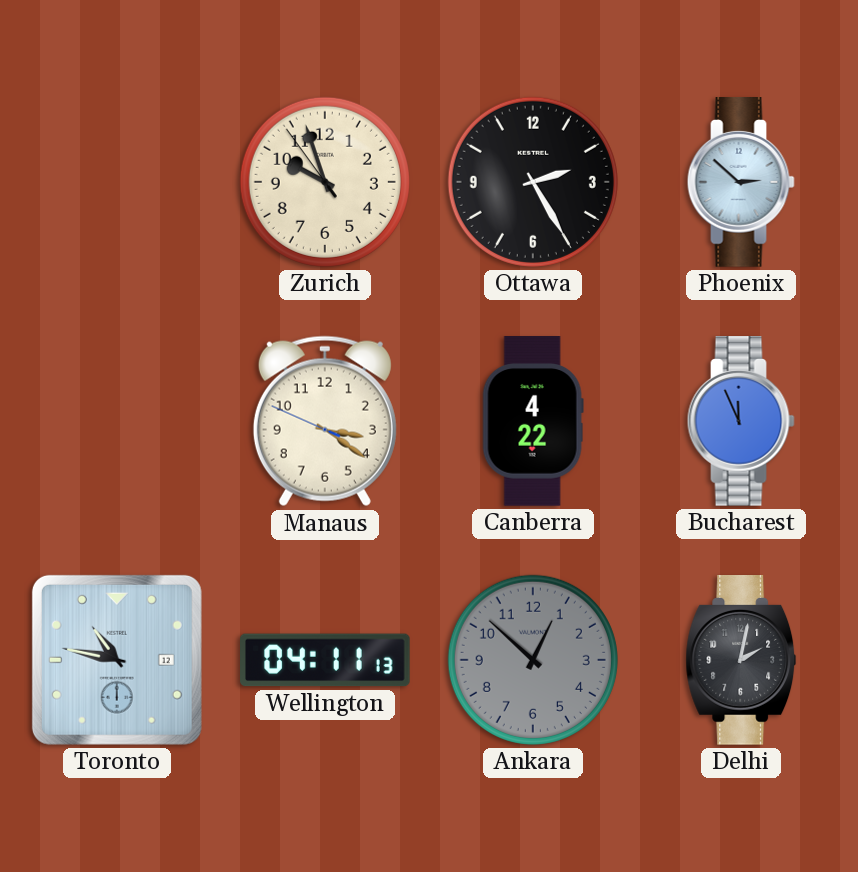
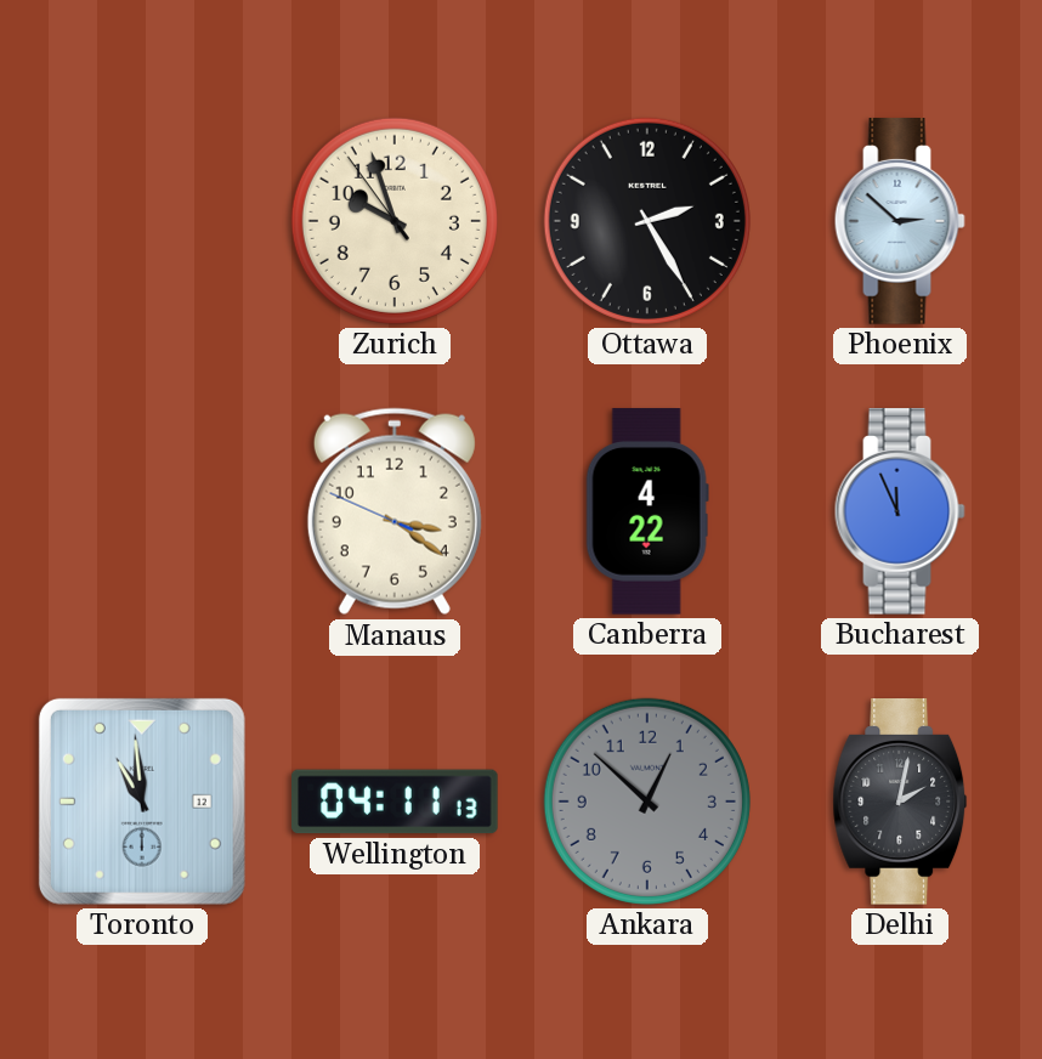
Toronto: 10:47 -> 10:59
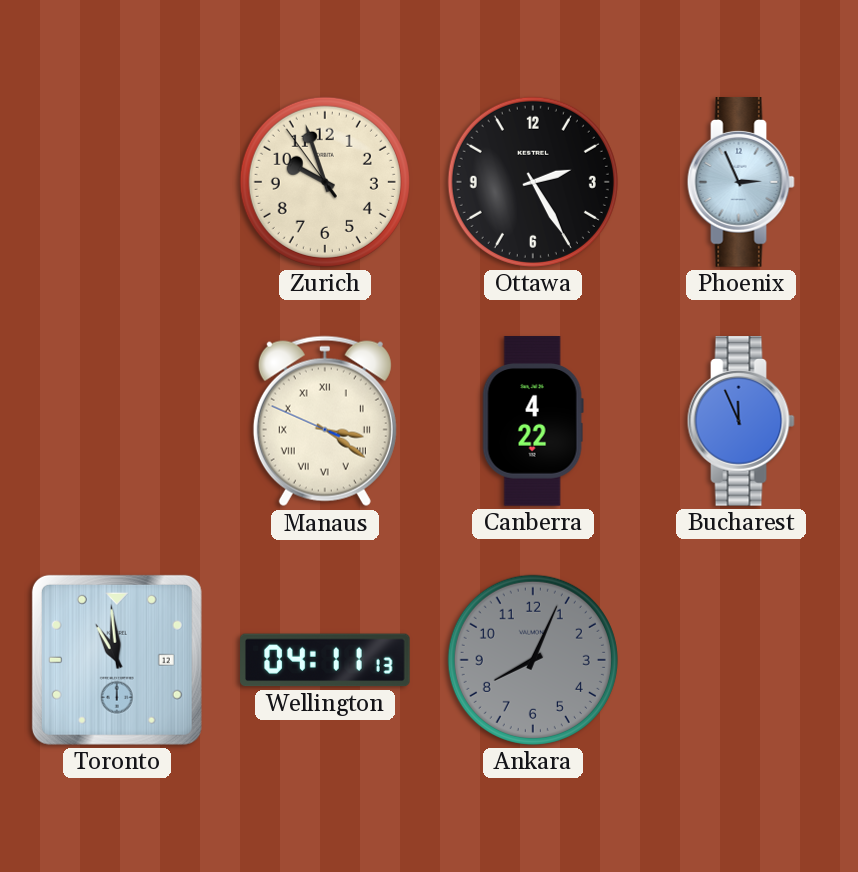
Phoenix: 2:52 -> 2:56
Manaus numerals: Arabic -> Roman
Ankara: 12:52 -> 8:04
Delhi: 2:02 -> none
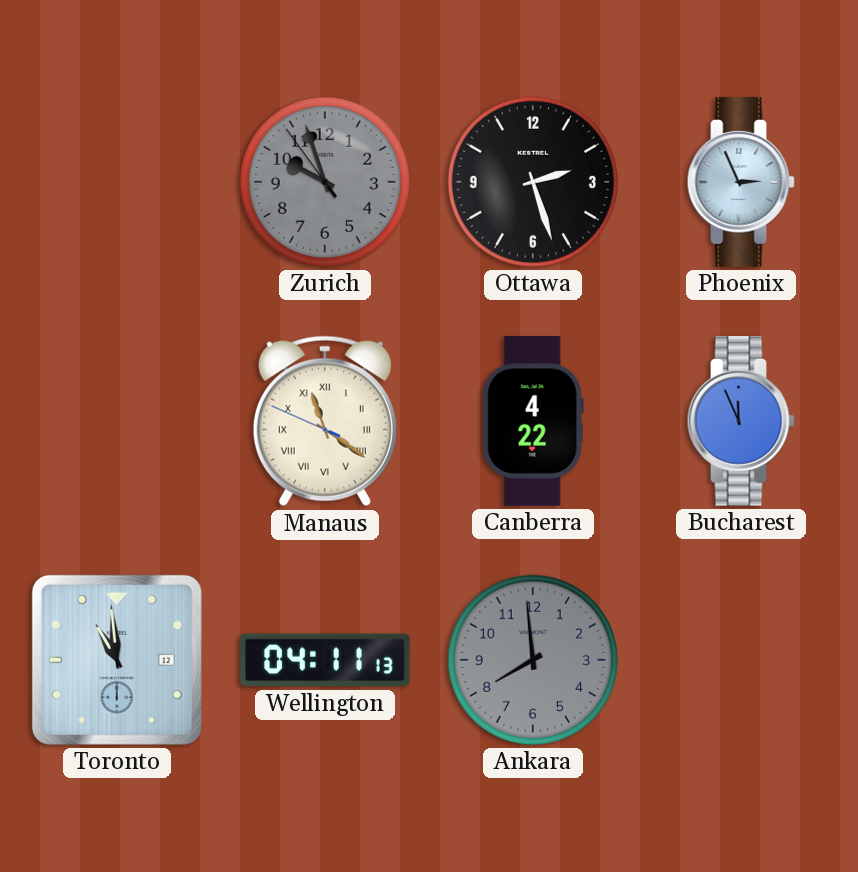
Zurich dial: cream -> grey
Ottawa: 2:25 -> 2:27
Manaus: 3:20 -> 11:20
Ankara: 8:04 -> 7:59
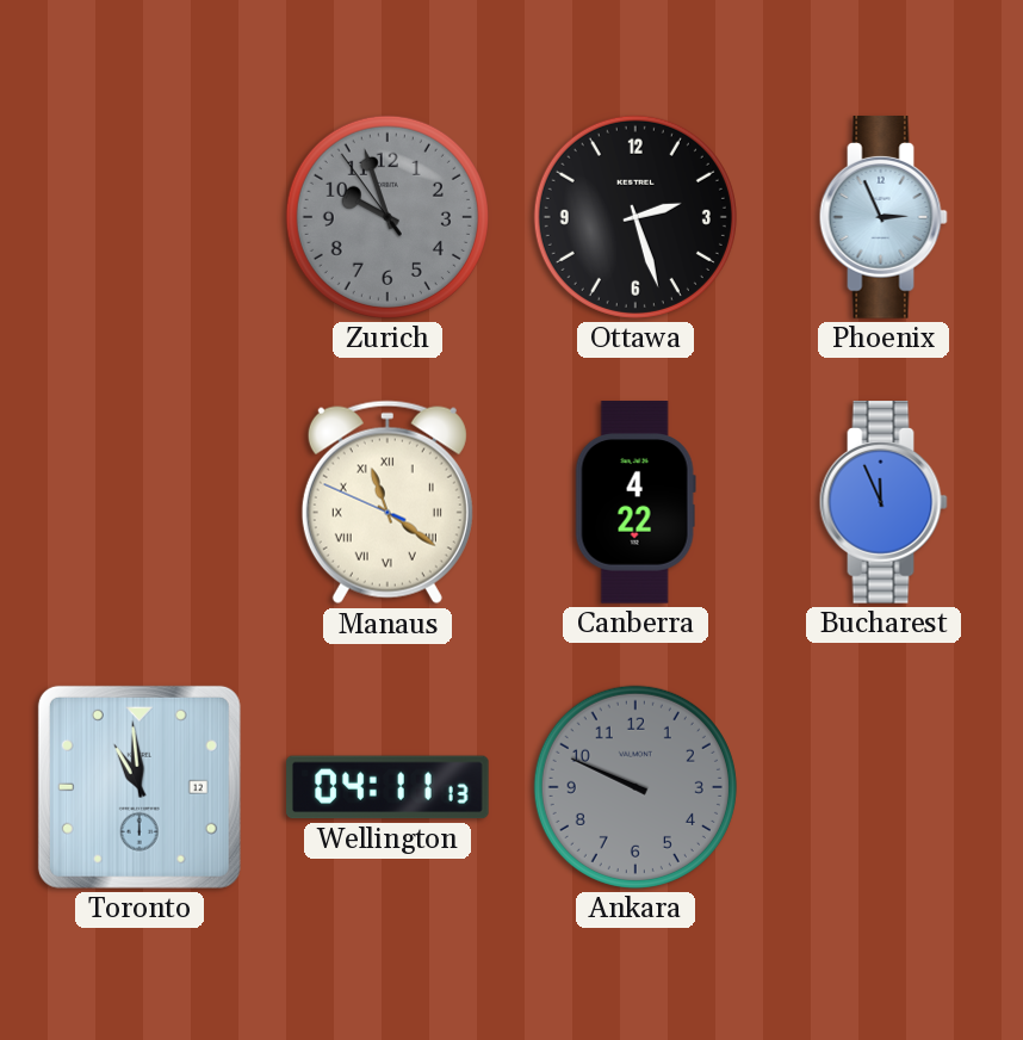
Ankara: 7:59 -> 9:49
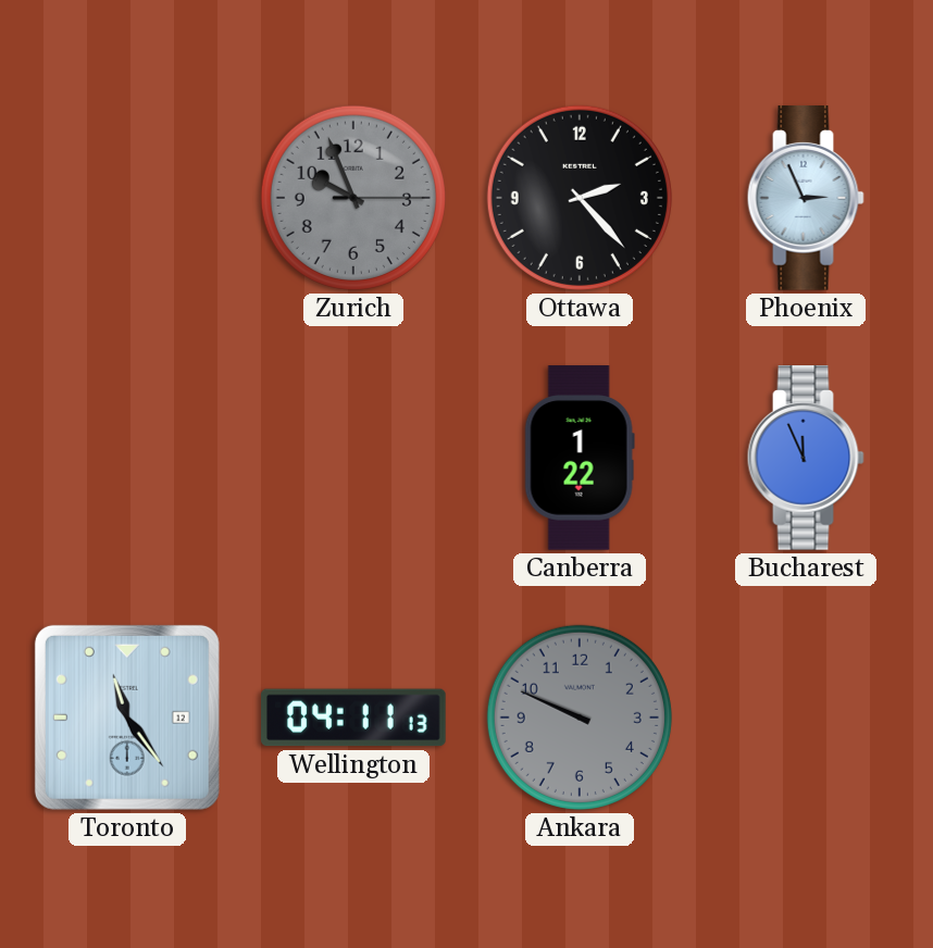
Zurich: 9:56:54 -> 9:56:15
Ottawa: 2:27 -> 2:23
Manaus: 11:20 -> none
Canberra: 4:22 -> 1:22
Toronto: 10:59 -> 11:24
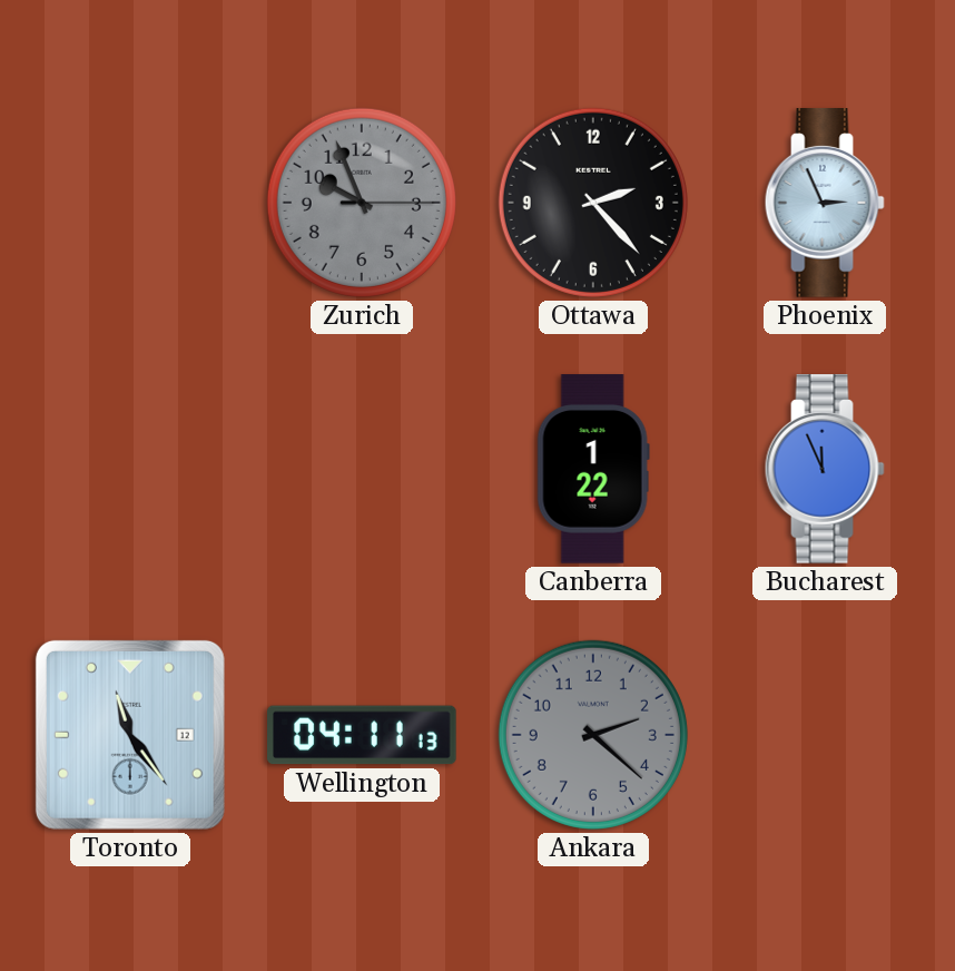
Ankara: 9:49 -> 2:22
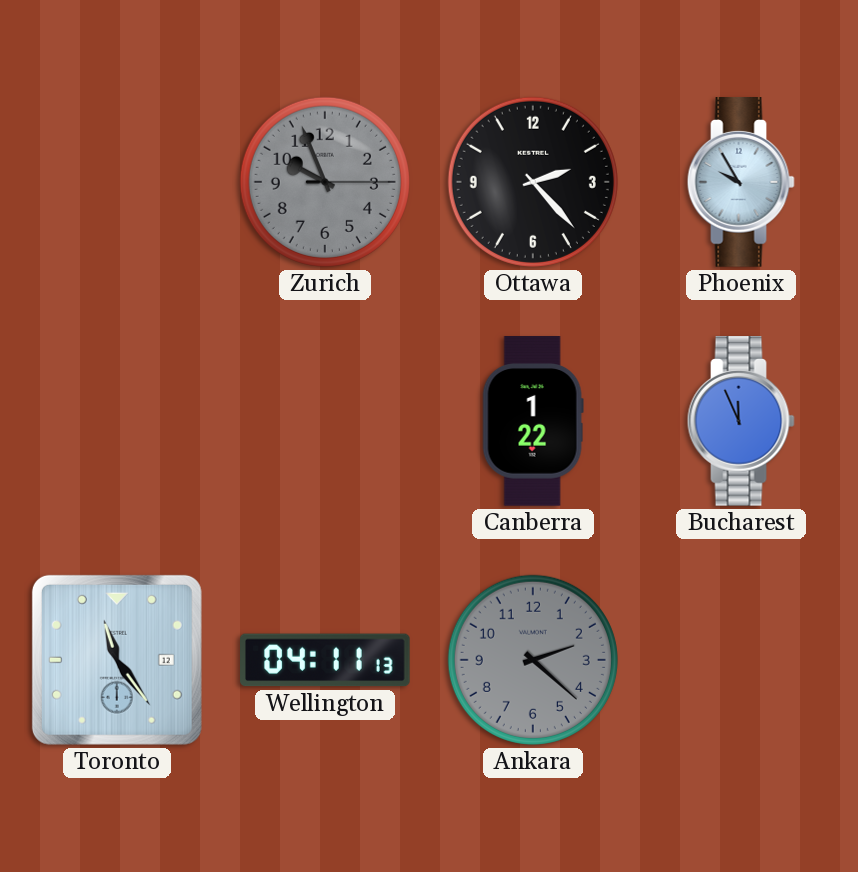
Phoenix: 2:56 -> 9:55
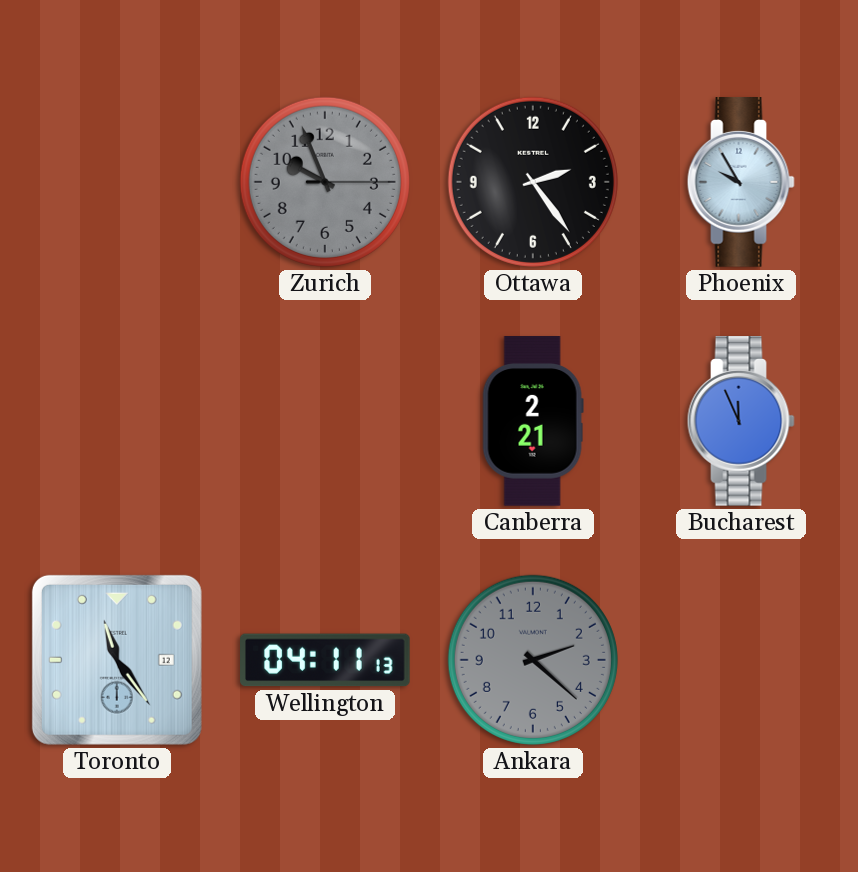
Ottawa: 2:23 -> 2:24
Canberra: 1:22 -> 2:21
